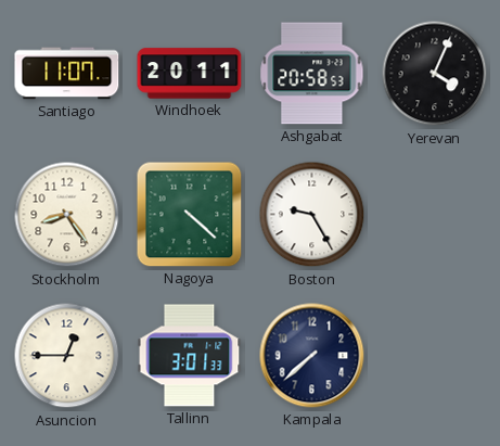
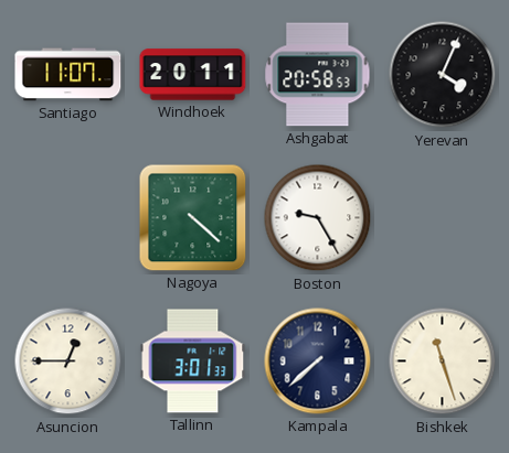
Stockholm: 8:24 -> none
Bishkek: none -> 11:27
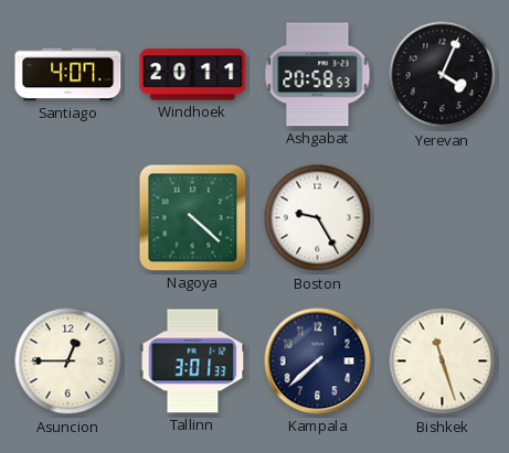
Santiago: 11:07 -> 4:07
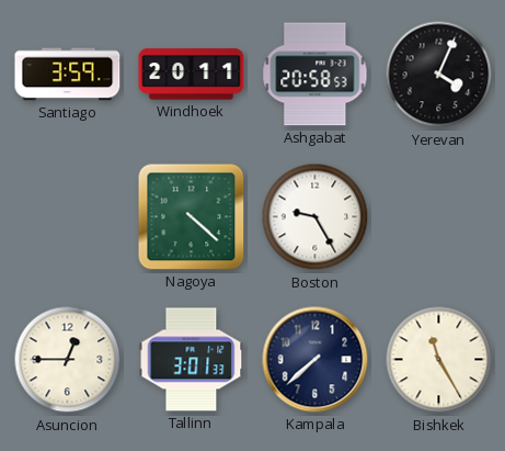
Santiago: 4:07 -> 3:59
Bishkek: 11:27 -> 11:25
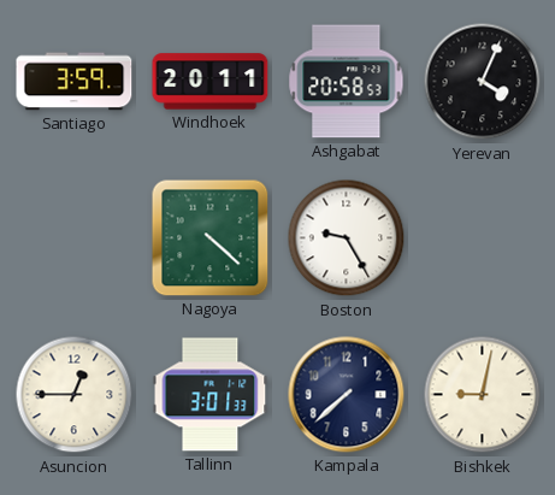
Bishkek: 11:25 -> 9:02
